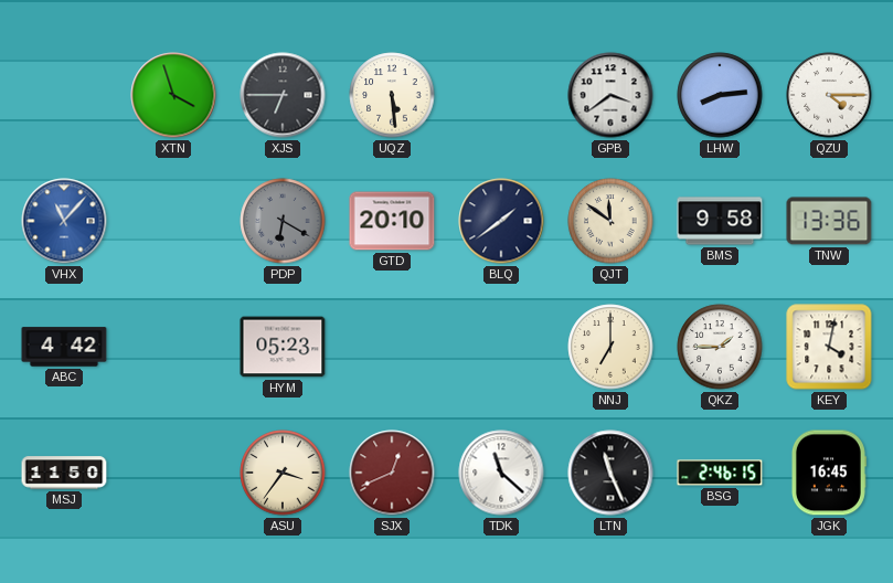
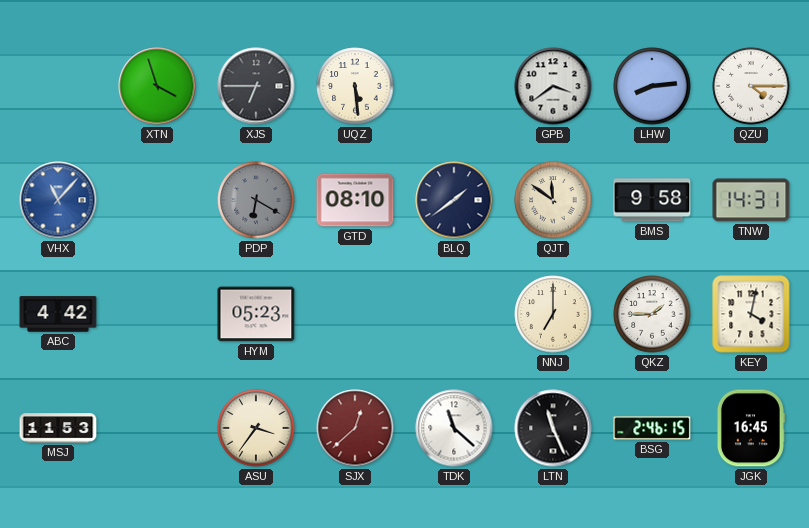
GTD: 20:10 -> 08:10
TNW: 13:36 -> 14:31
MSJ: 11:50 -> 11:53
SJX: 12:41 -> 12:38
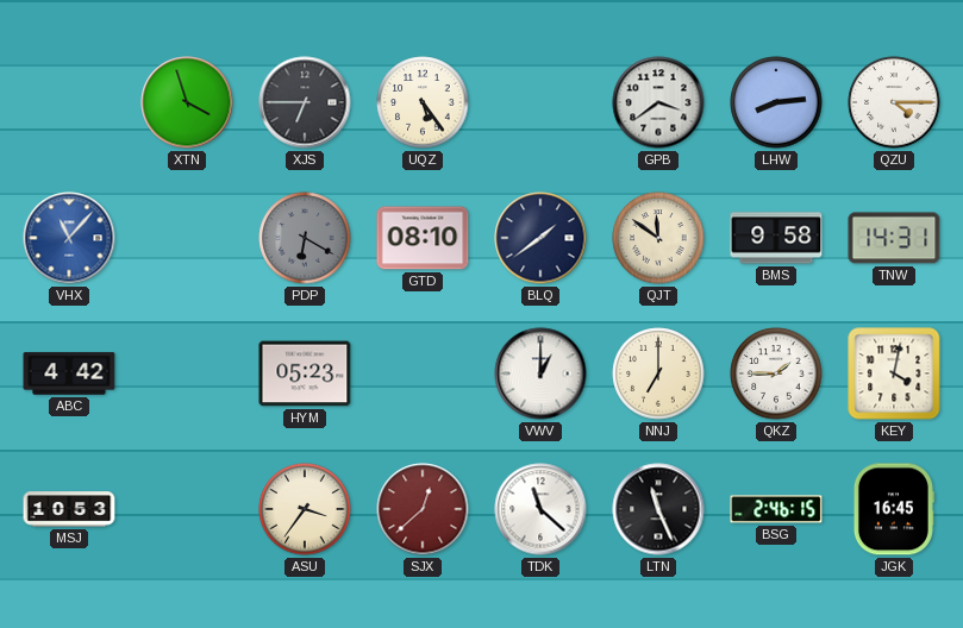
UQZ: 5:29 -> 5:24
VWV: none -> 1:00
MSJ: 11:53 -> 10:53
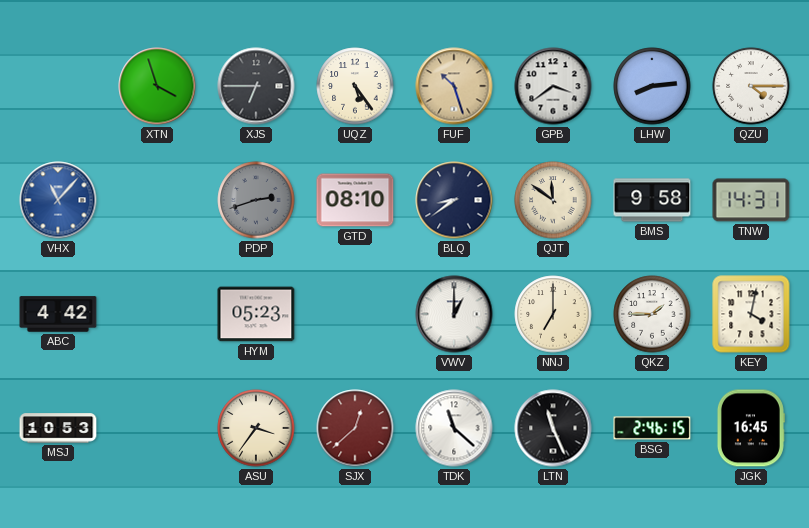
FUF: none -> 10:27
PDP: 6:20 -> 2:42
BLQ: 1:39 -> 8:39
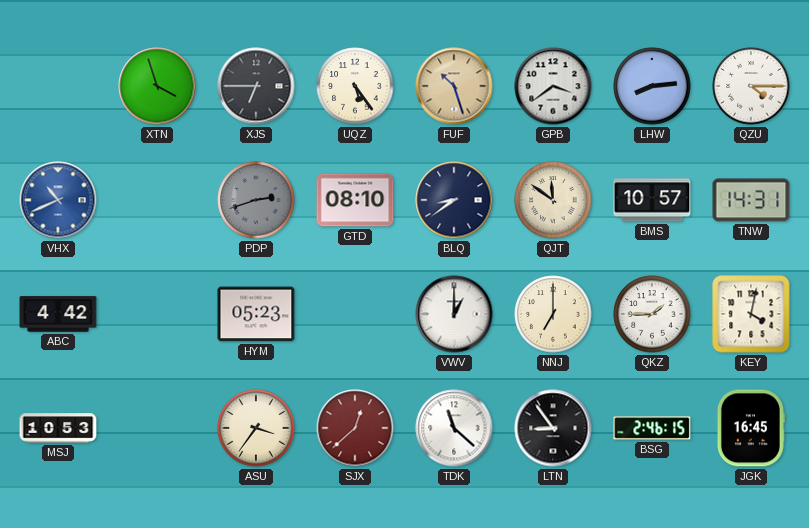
VHX: 11:07 -> 10:41
BMS: 9:58 -> 10:57
LTN: 11:26 -> 8:54
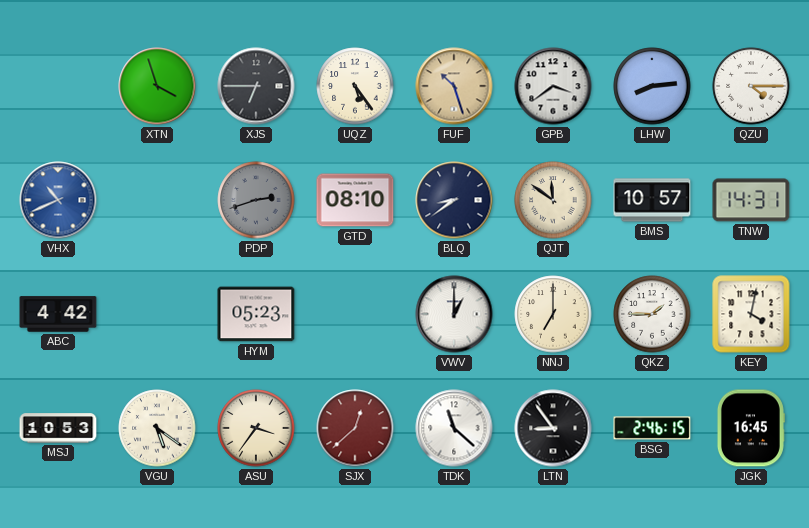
VGU: none -> 5:21
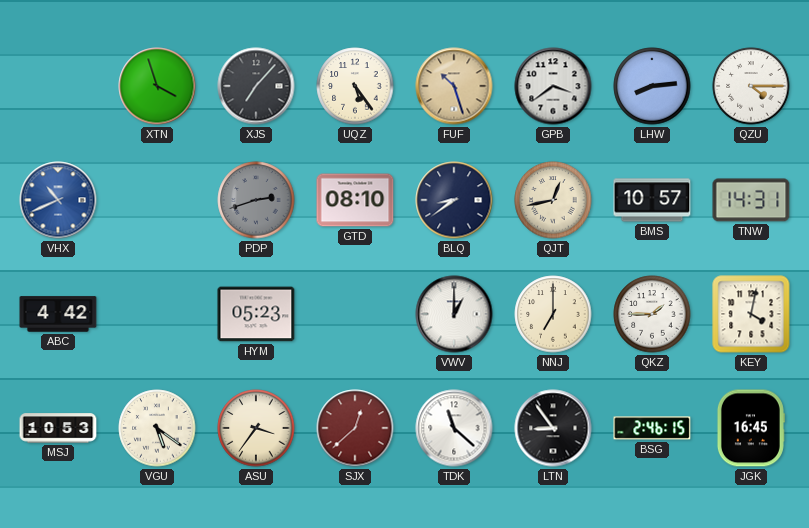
XJS: 6:45 -> 7:07
QJT: 11:51 -> 12:43
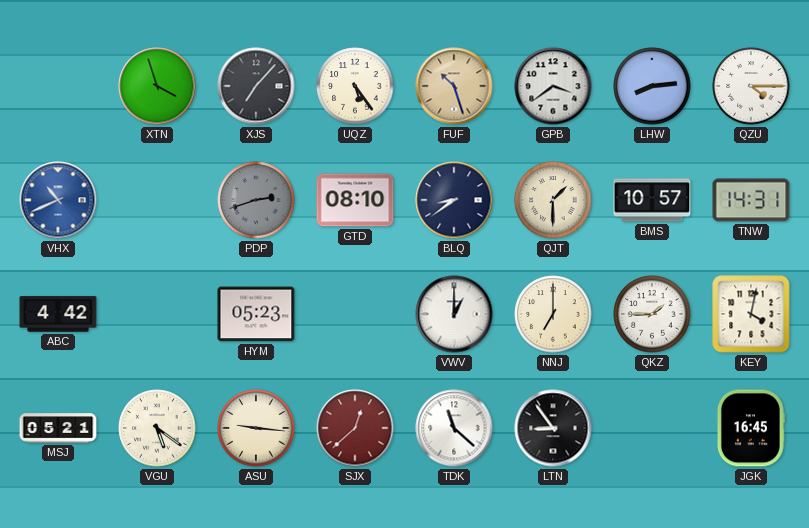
QJT: 12:43 -> 1:30
MSJ: 10:53 -> 05:21
ASU: 3:36 -> 9:16
BSG: 2:46 -> none
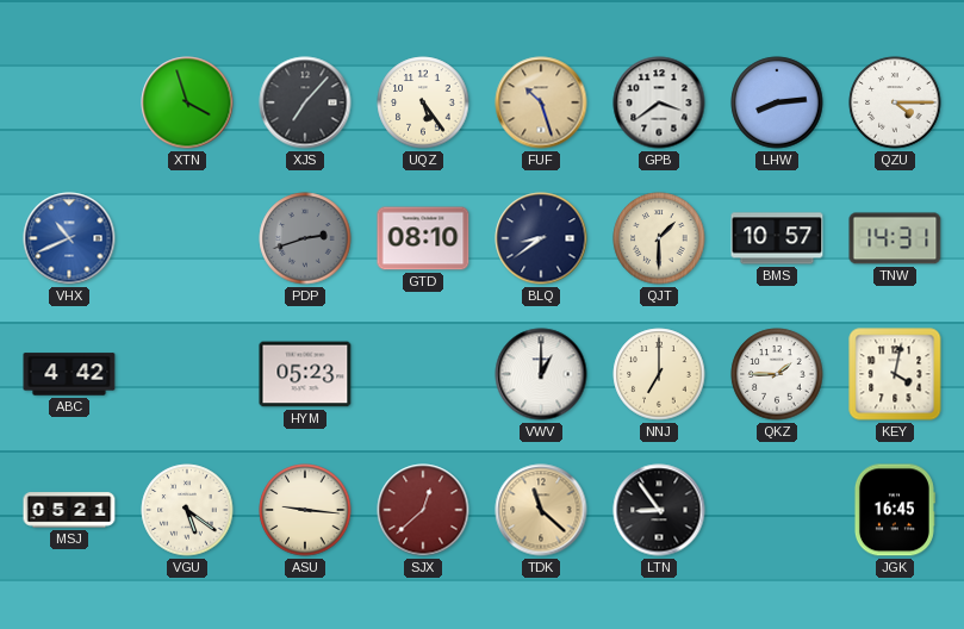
TDK dial: white -> champagne
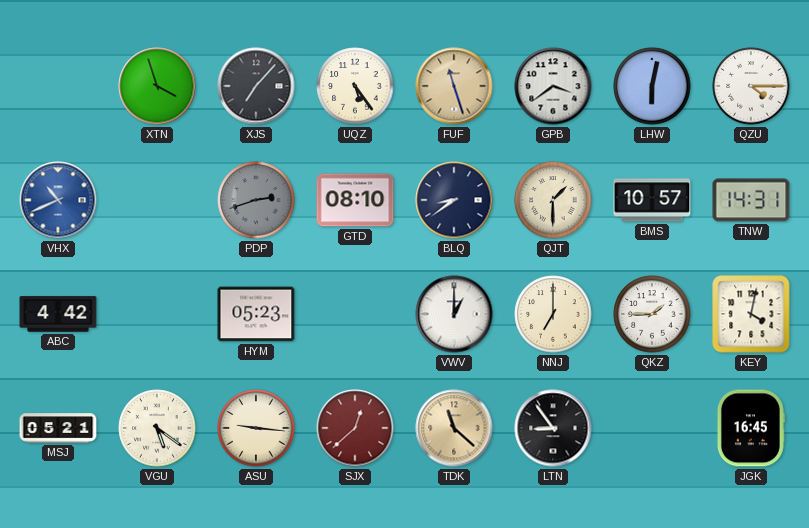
FUF: 10:27 -> 11:27
LHW: 8:14 -> 6:02
